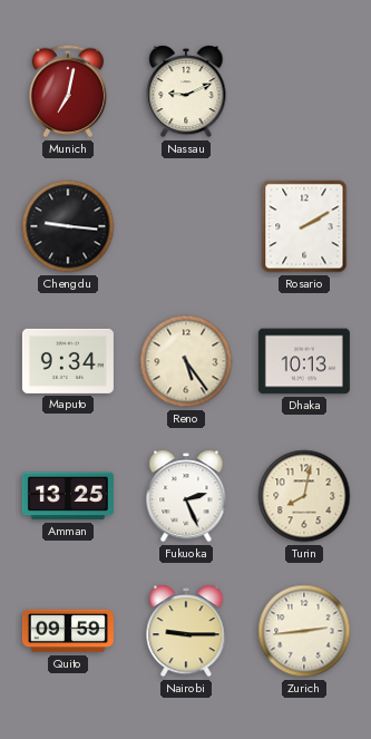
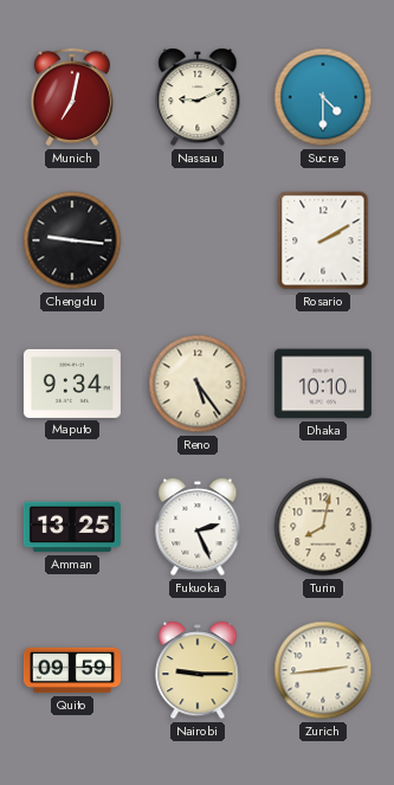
Sucre: none -> 4:30
Dhaka: 10:13 -> 10:10
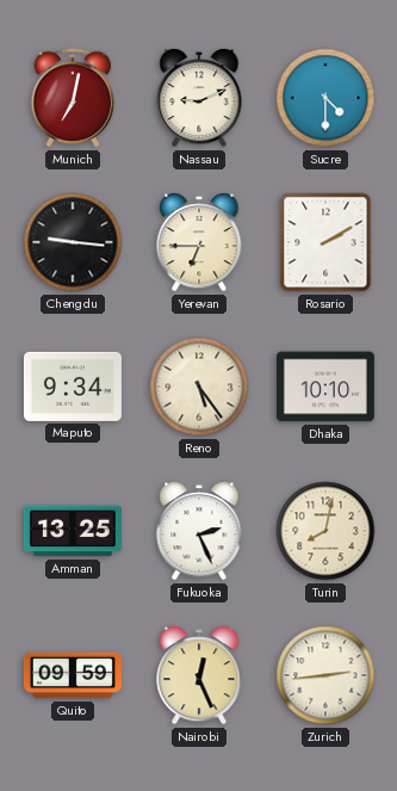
Yerevan: none -> 6:45
Nairobi: 9:15 -> 12:26
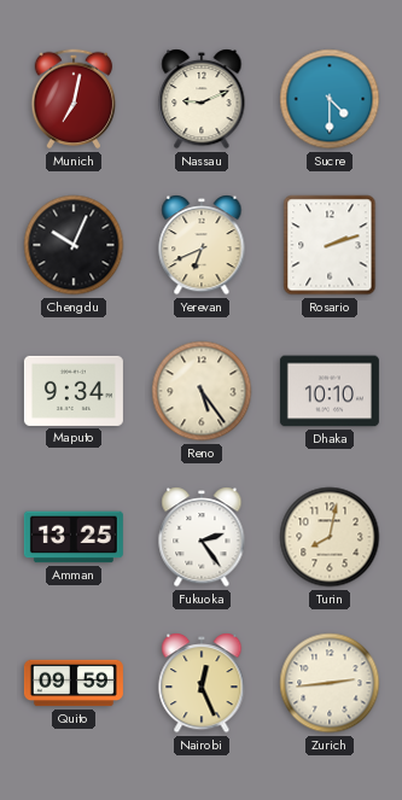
Chengdu: 9:16 -> 10:04
Yerevan: 6:45 -> 6:41
Rosario: 2:10 -> 2:12
Fukuoka: 2:26 -> 2:24
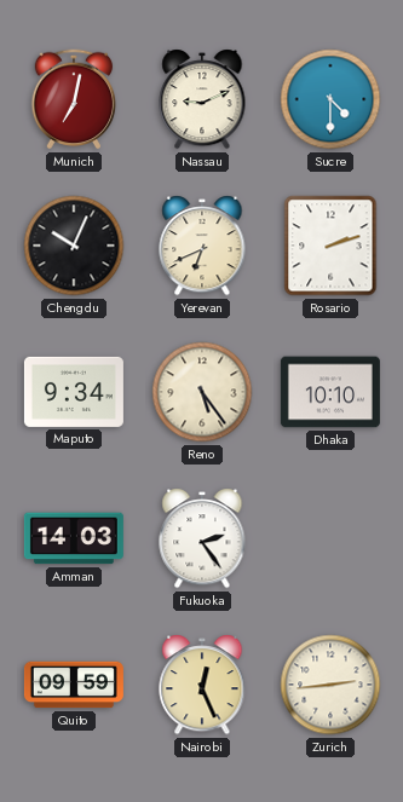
Amman: 13:25 -> 14:03
Turin: 8:02 -> none
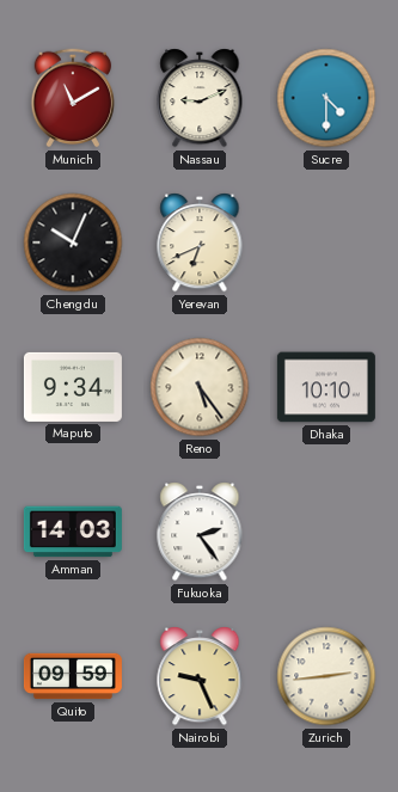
Munich: 7:02 -> 11:10
Rosario: 2:12 -> none
Nairobi: 12:26 -> 9:26
